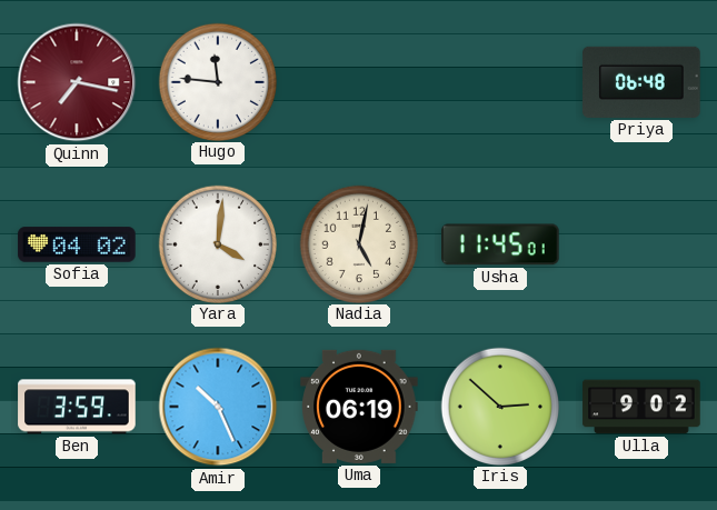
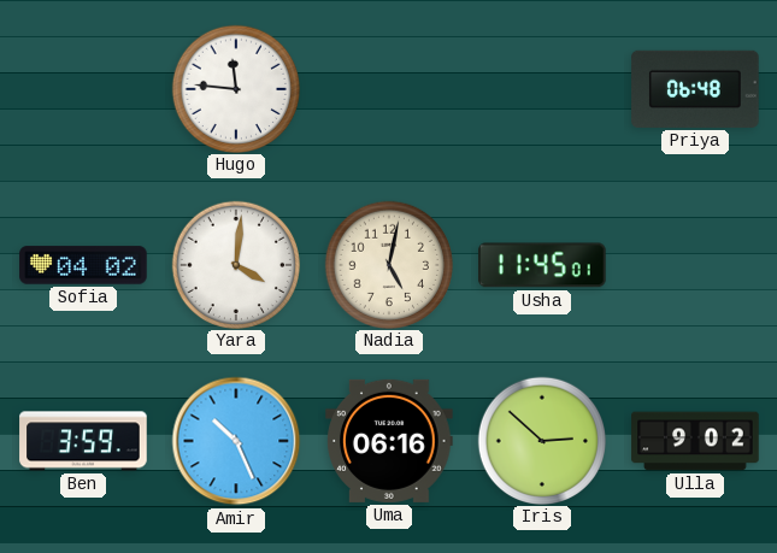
Quinn: 7:17 -> none
Uma: 06:19 -> 06:16
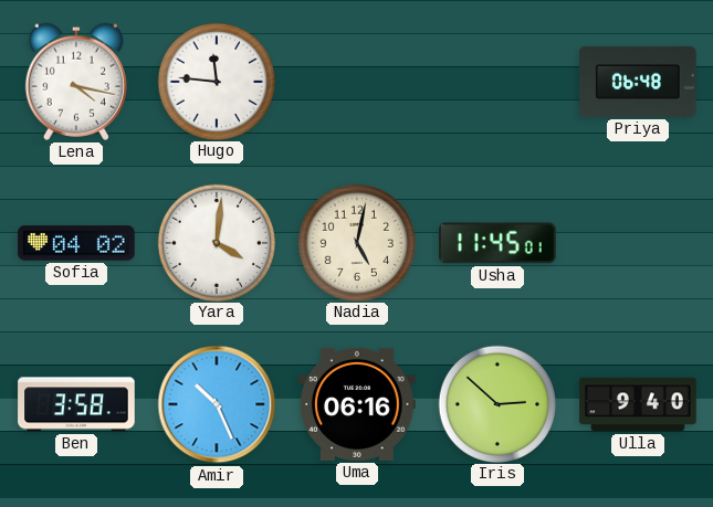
Lena: none -> 4:17
Ben: 3:59 -> 3:58
Ulla: 9:02 -> 9:40
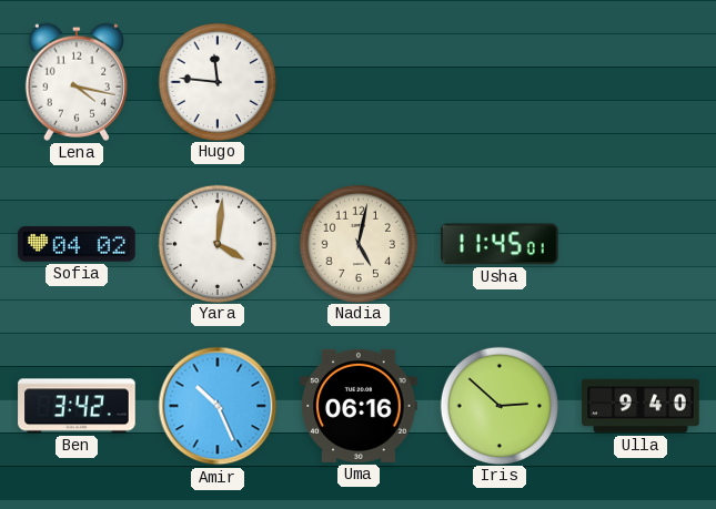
Priya: 06:48 -> none
Ben: 3:58 -> 3:42
